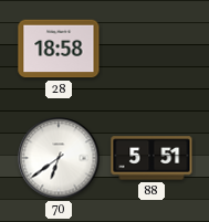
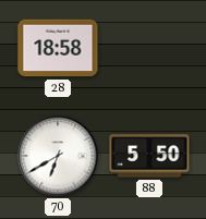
70: 6:39 -> 6:40
88: 5:51 -> 5:50
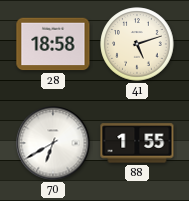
41: none -> 5:12
88: 5:50 -> 1:55
